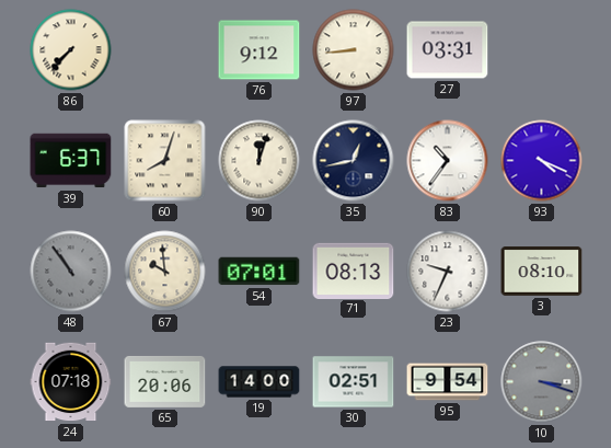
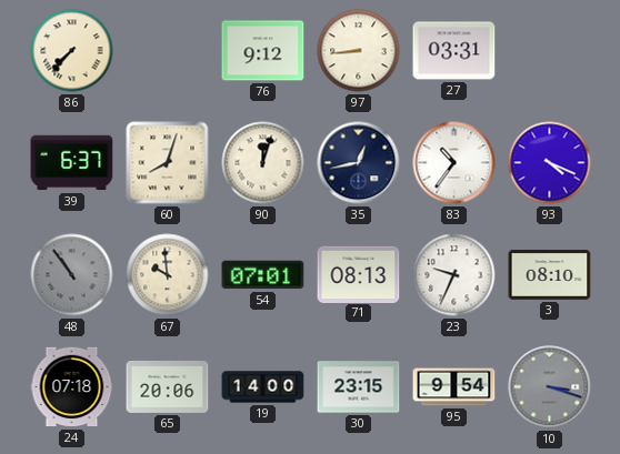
30: 02:51 -> 23:15
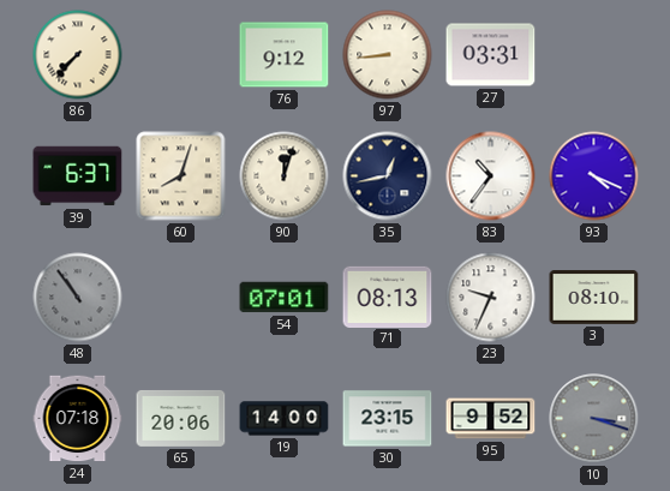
67: 9:59 -> none
95: 9:54 -> 9:52
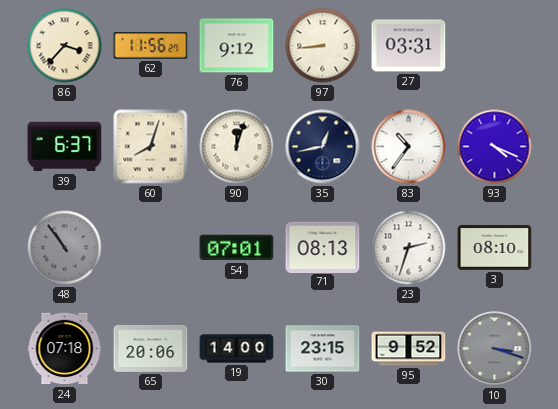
86: 7:37 -> 3:37
62: none -> 11:56
23: 9:34 -> 2:33
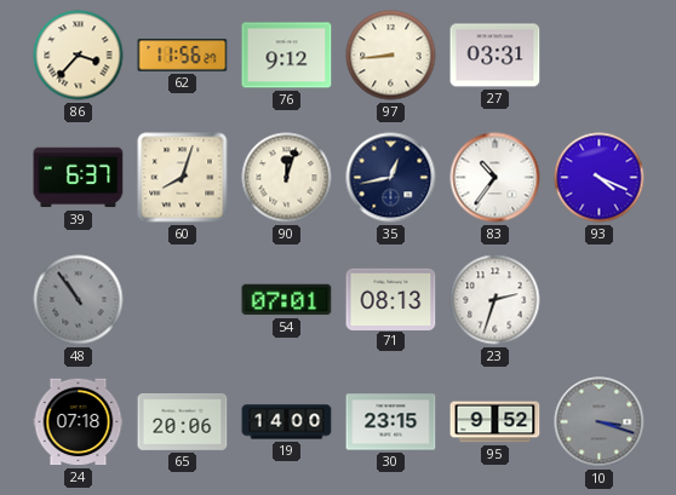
3: 08:10 -> none
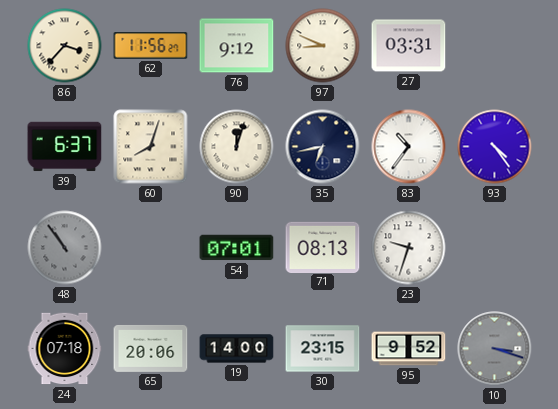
97: 8:44 -> 8:49
35: 12:43 -> 6:43
93: 4:19 -> 4:24
23: 2:33 -> 9:33
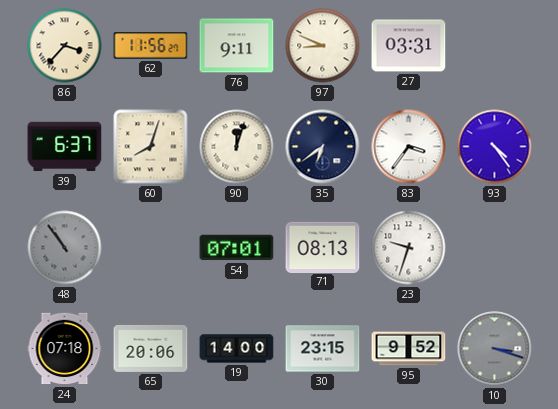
76: 9:12 -> 9:11
35: 6:43 -> 6:39
83: 10:36 -> 3:36
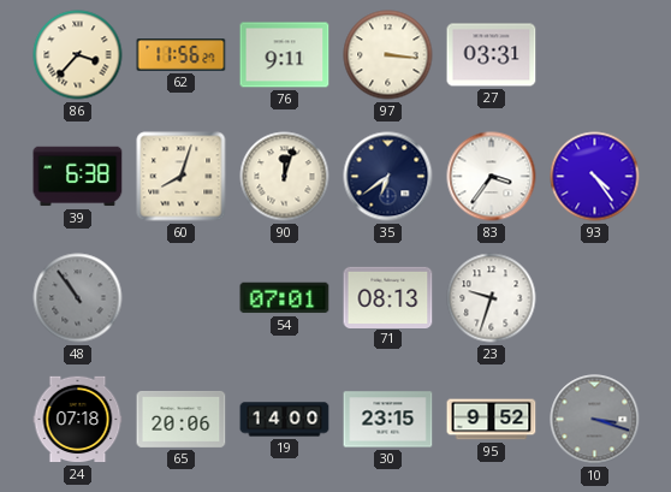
97: 8:49 -> 3:16
39: 6:37 -> 6:38
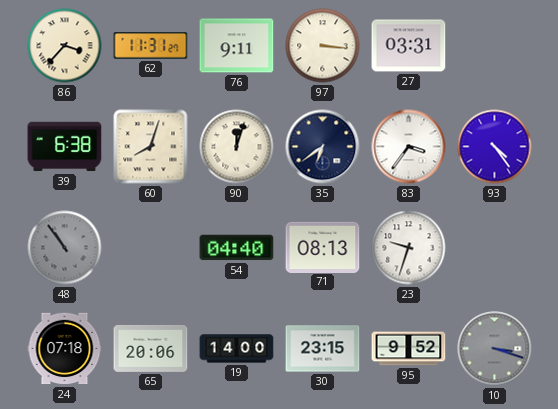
62: 11:56 -> 11:31
54: 07:01 -> 04:40
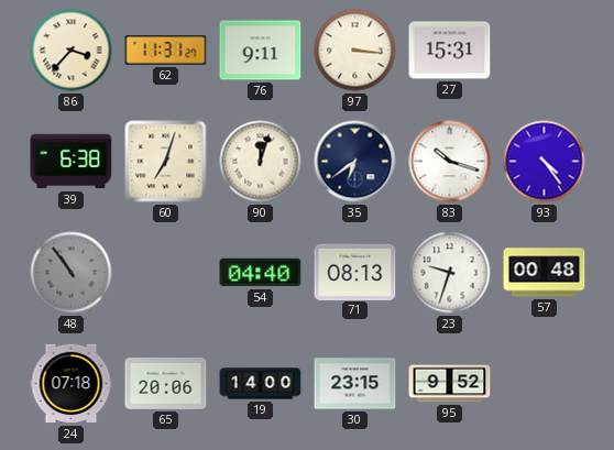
27: 03:31 -> 15:31
60: 8:03 -> 7:03
83: 3:36 -> 10:18
57: none -> 00:48
10: 3:18 -> none
